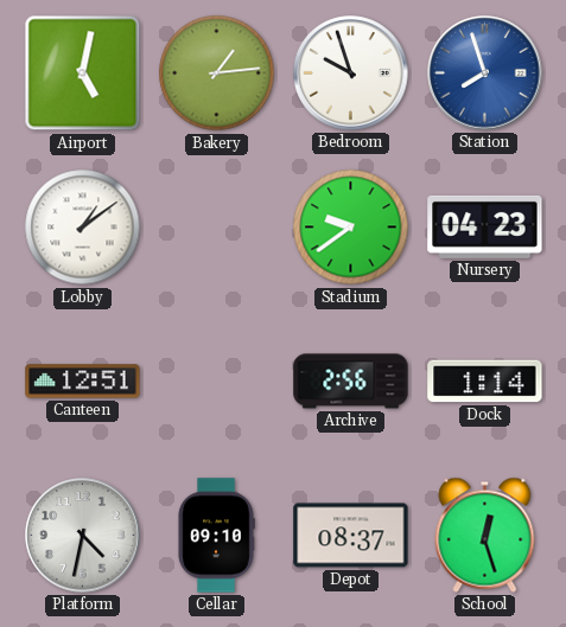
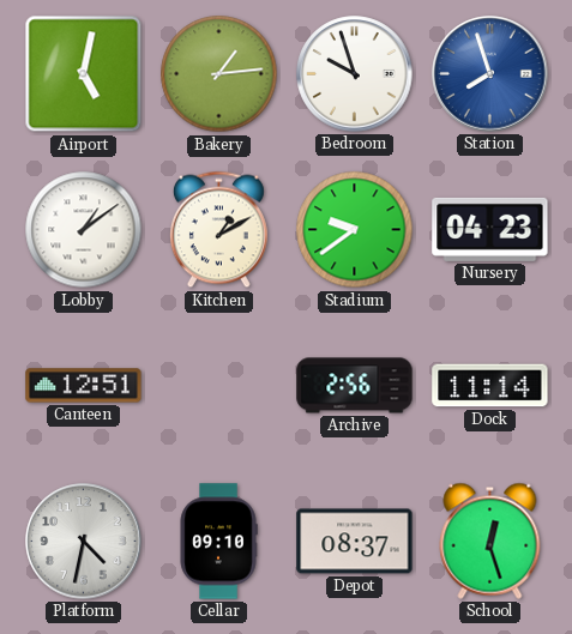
Kitchen: none -> 1:10
Dock: 1:14 -> 11:14
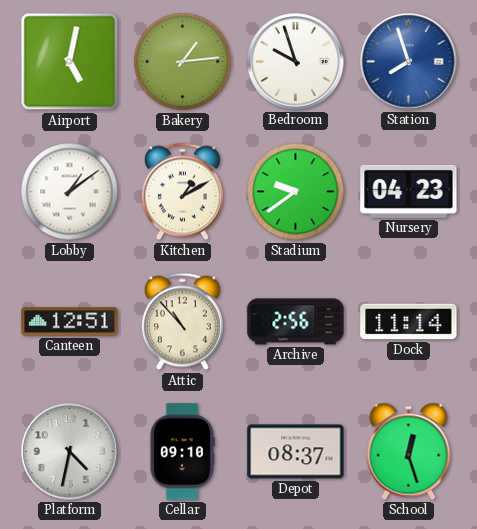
Attic: none -> 10:53
